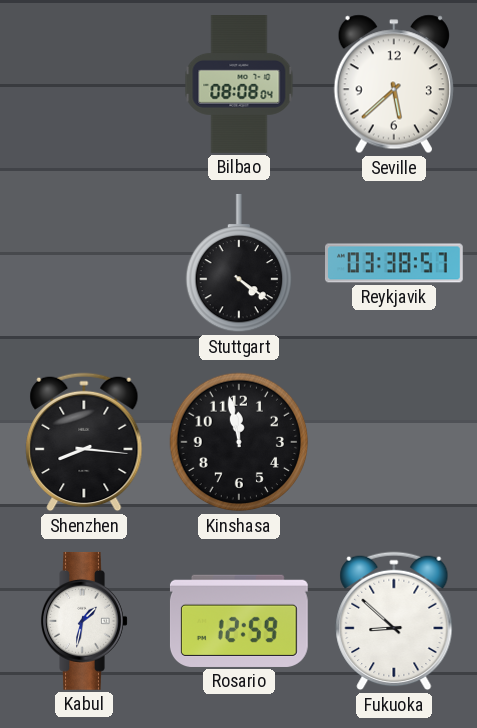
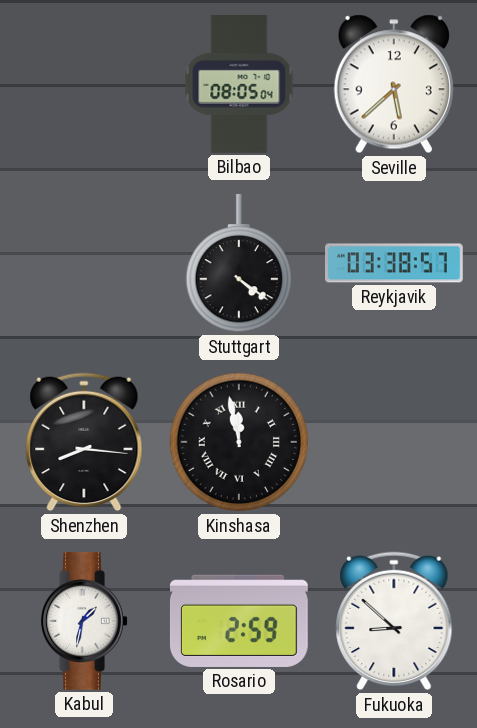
Bilbao: 08:08 -> 08:05
Kinshasa numerals: Arabic -> Roman
Rosario: 12:59 -> 2:59
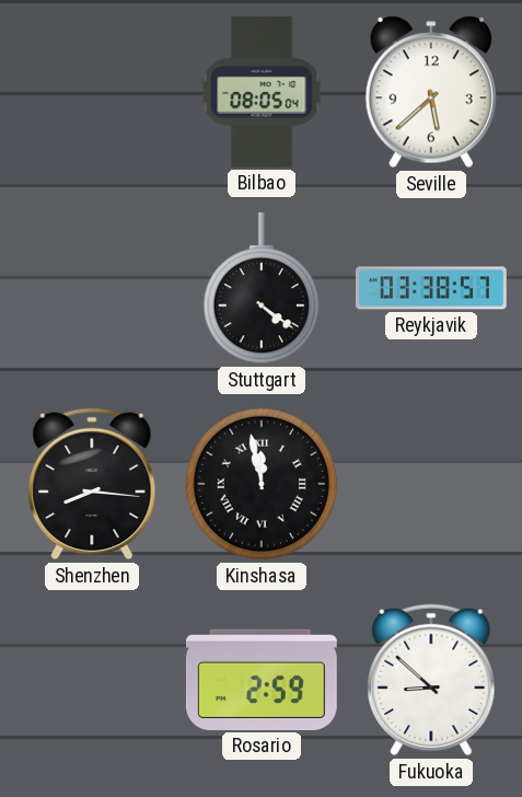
Kabul: 1:32 -> none
